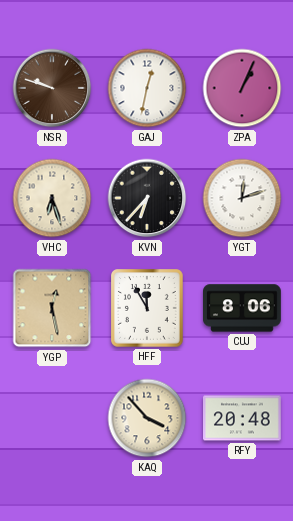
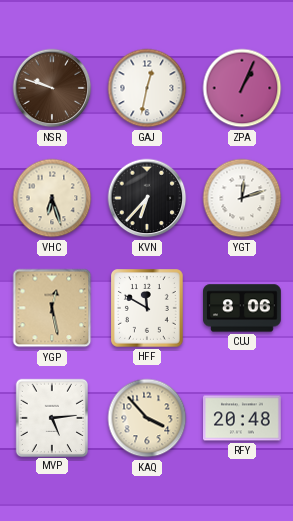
HFF: 11:55 -> 11:50
MVP: none -> 5:14
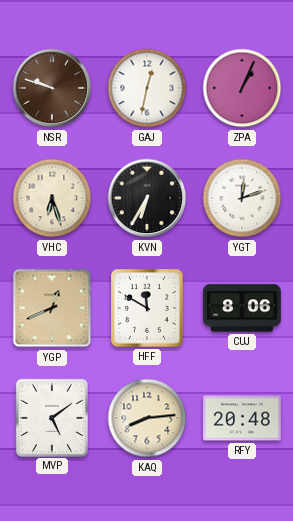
KVN: 6:37 -> 6:35
YGP: 12:28 -> 12:41
MVP: 5:14 -> 5:09
KAQ: 3:53 -> 8:14
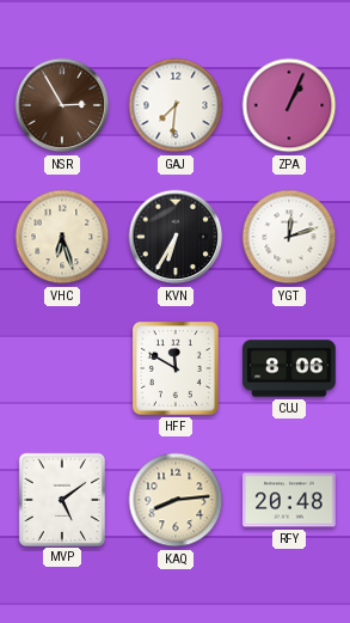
NSR: 9:48 -> 2:55
GAJ: 12:32 -> 7:31
YGP: 12:41 -> none
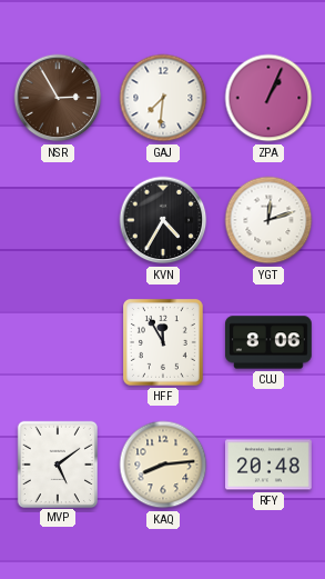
VHC: 6:27 -> none
KVN: 6:35 -> 4:35
HFF: 11:50 -> 11:55
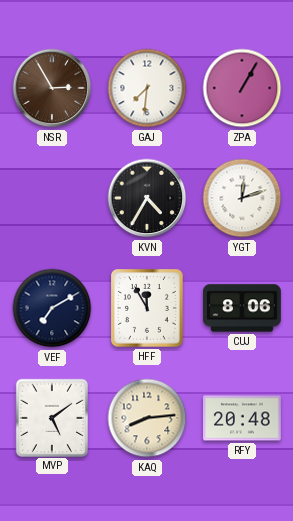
ZPA: 1:04 -> 1:05
VEF: none -> 7:10
